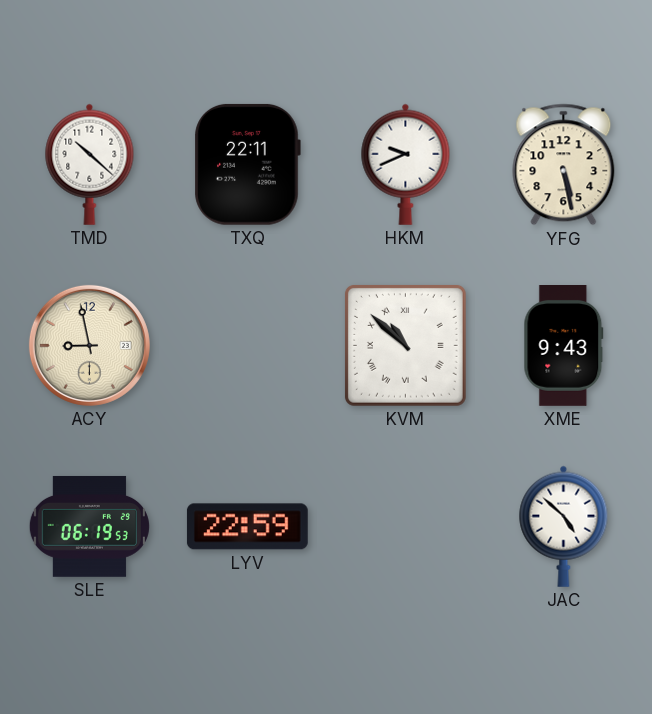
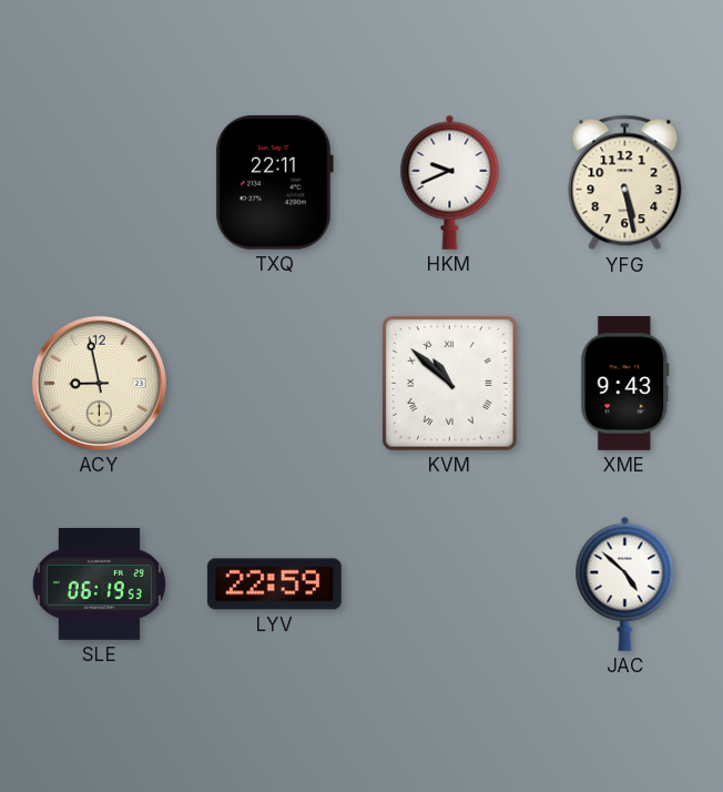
TMD: 10:22 -> none
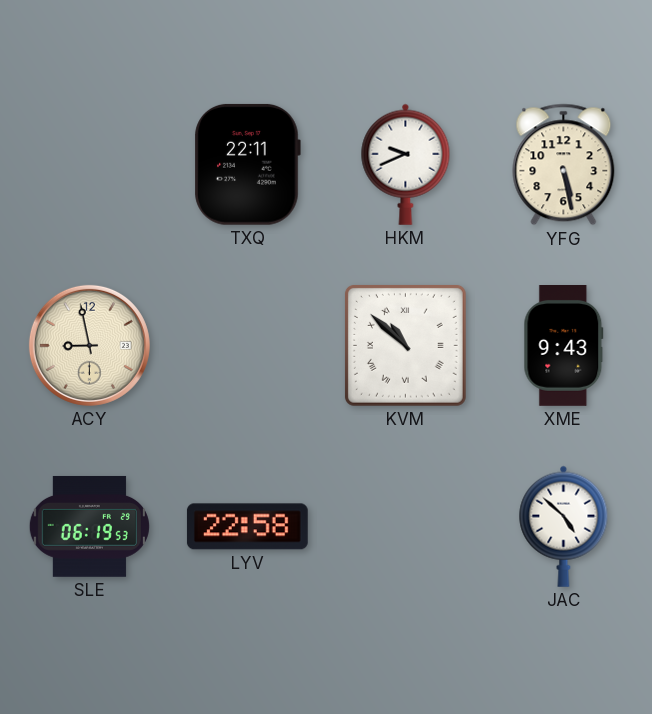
LYV: 22:59 -> 22:58
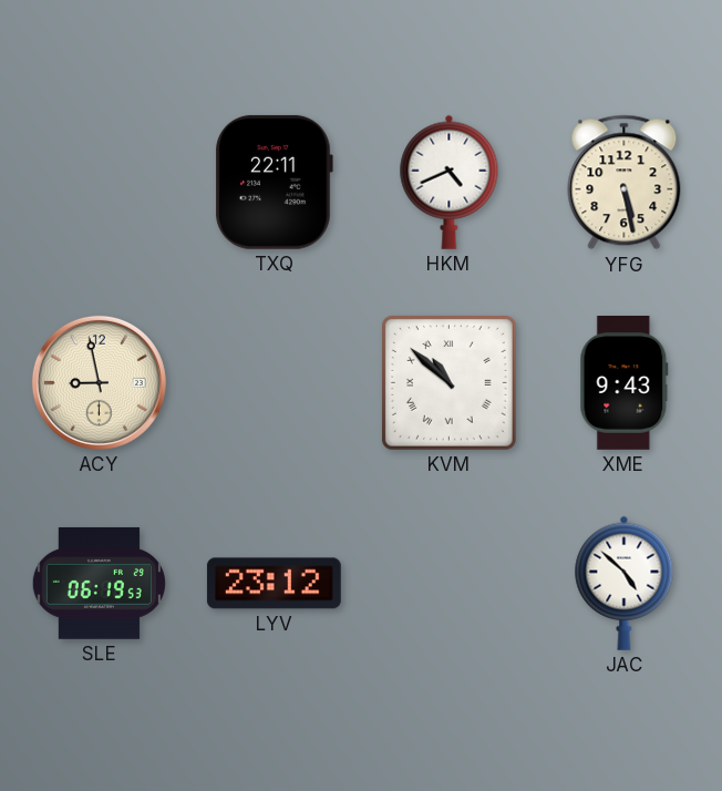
HKM: 9:41 -> 4:41
LYV: 22:58 -> 23:12
